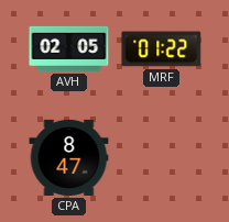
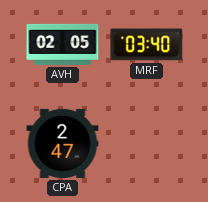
MRF: 01:22 -> 03:40
CPA: 8:47 -> 2:47
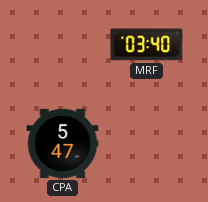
AVH: 02:05 -> none
CPA: 2:47 -> 5:47
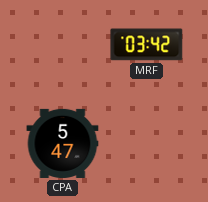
MRF: 03:40 -> 03:42
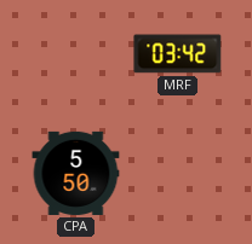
CPA: 5:47 -> 5:50
